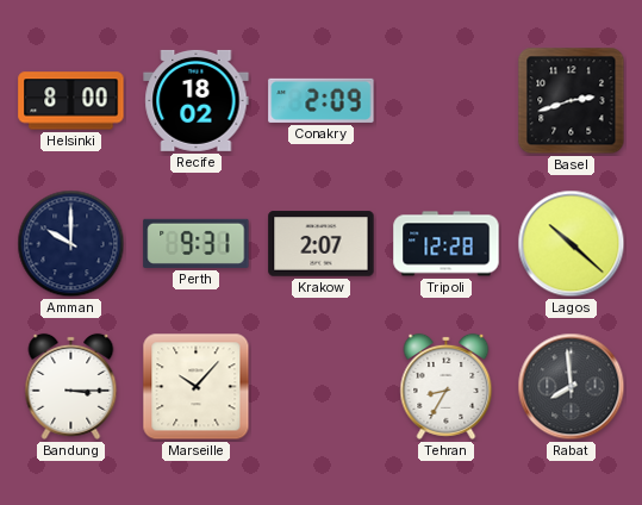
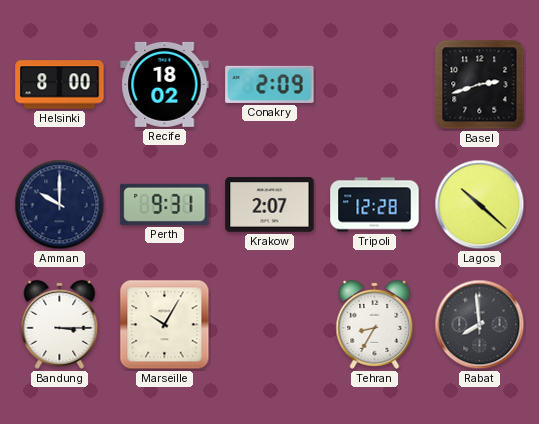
Marseille: 10:07 -> 10:05
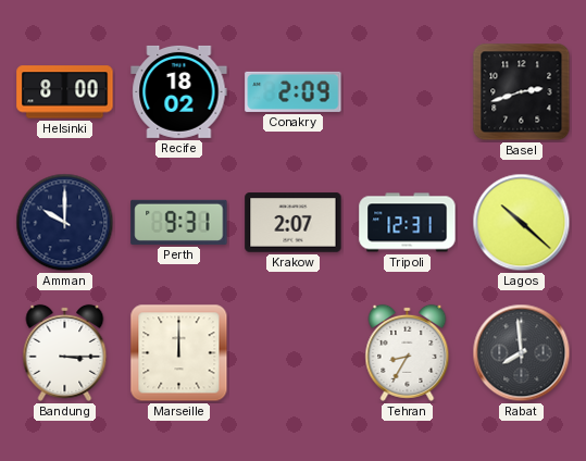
Tripoli: 12:28 -> 12:31
Marseille: 10:05 -> 12:00
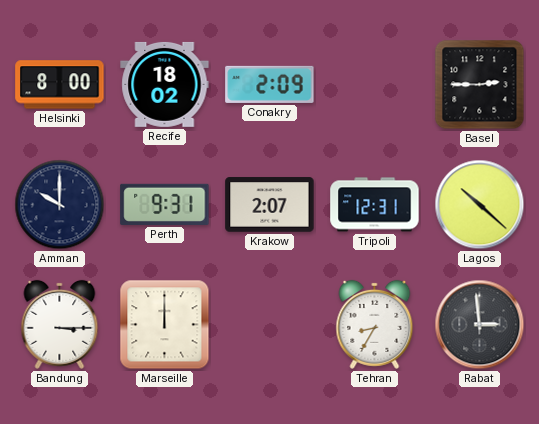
Basel: 2:42 -> 2:45
Rabat: 7:59 -> 2:59
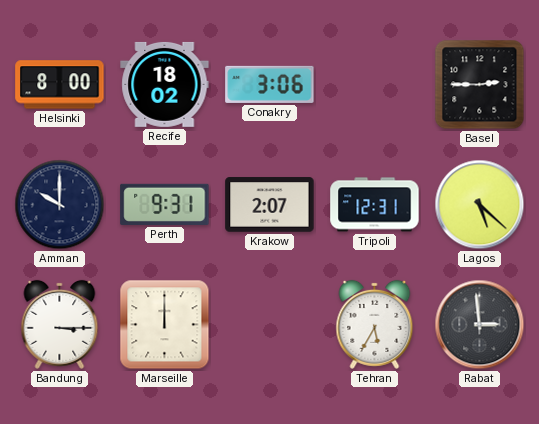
Conakry: 2:09 -> 3:06
Lagos: 10:22 -> 5:22
Tehran: 8:35 -> 5:35
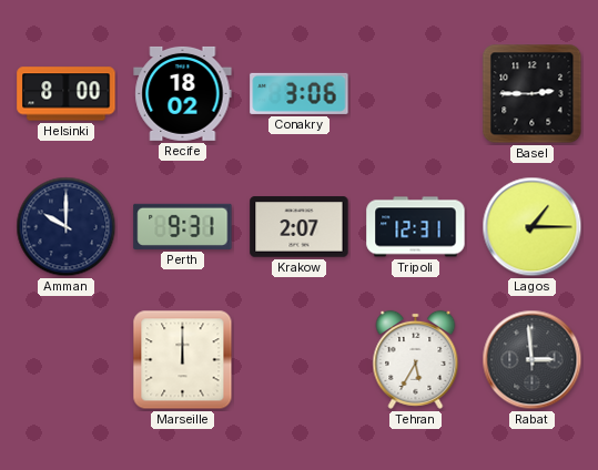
Lagos: 5:22 -> 1:15
Bandung: 3:15 -> none
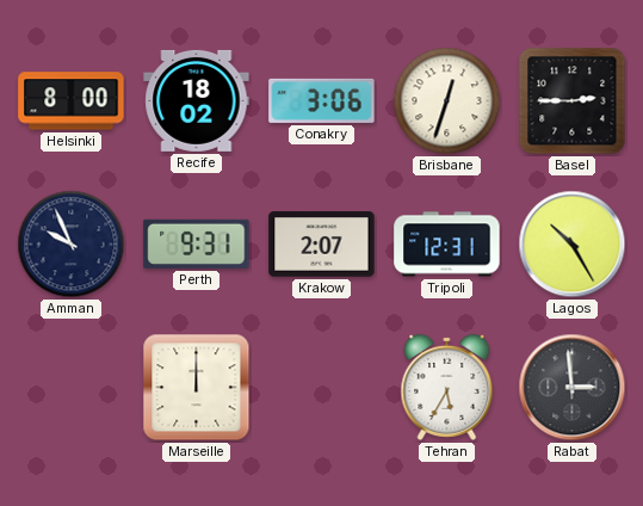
Brisbane: none -> 12:33
Amman: 10:00 -> 9:56
Lagos: 1:15 -> 10:25
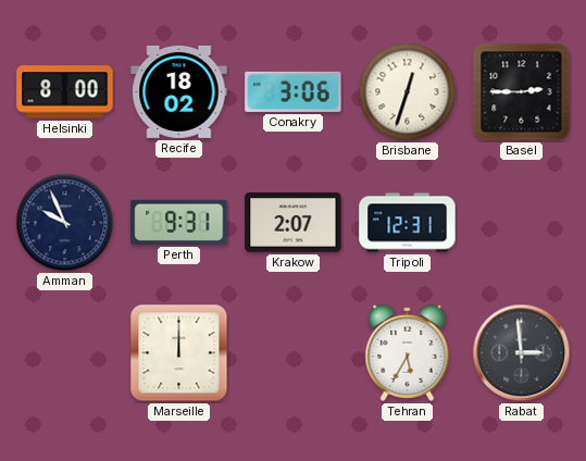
Lagos: 10:25 -> none
